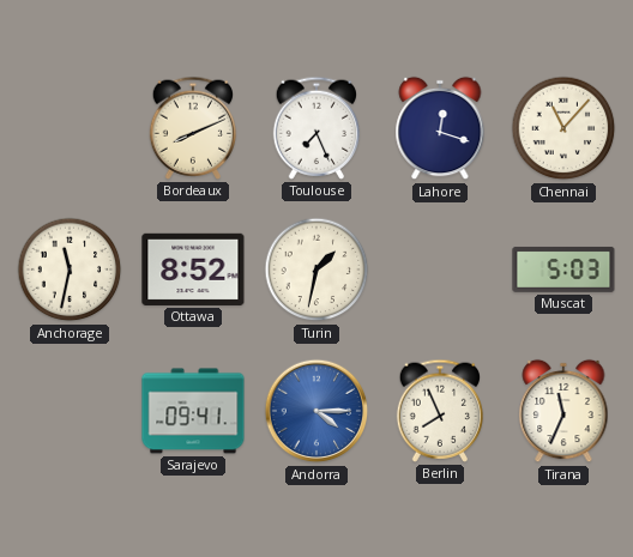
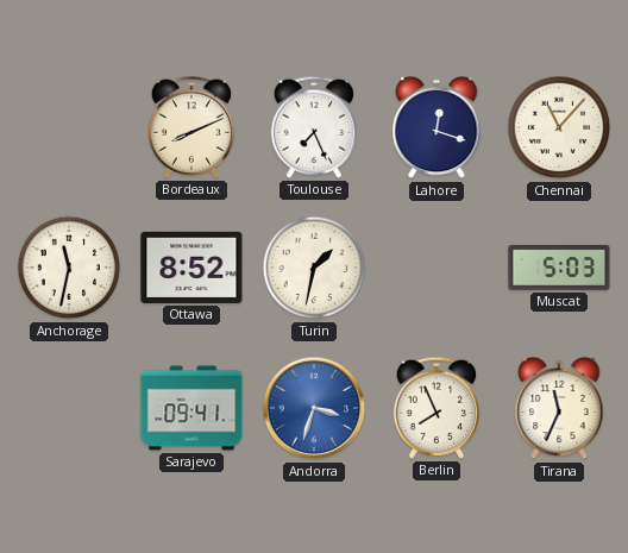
Andorra: 4:15 -> 3:33
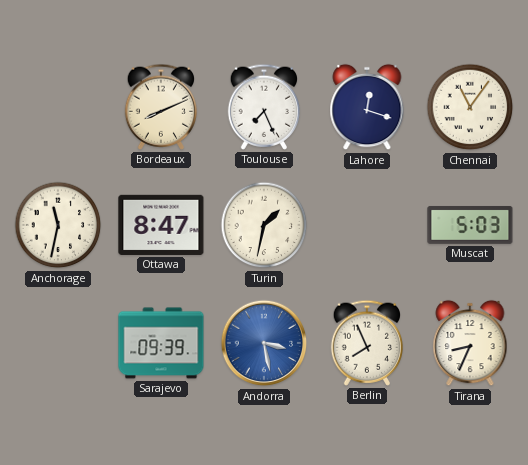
Chennai: 11:07 -> 11:06
Ottawa: 8:52 -> 8:47
Sarajevo: 09:41 -> 09:39
Andorra: 3:33 -> 3:28
Tirana: 11:34 -> 8:34
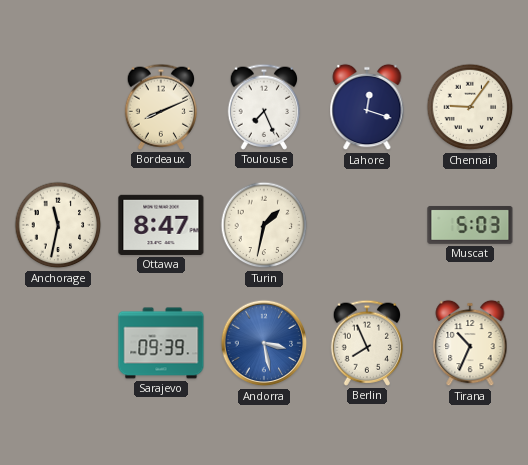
Chennai: 11:06 -> 9:06
Tirana: 8:34 -> 10:34
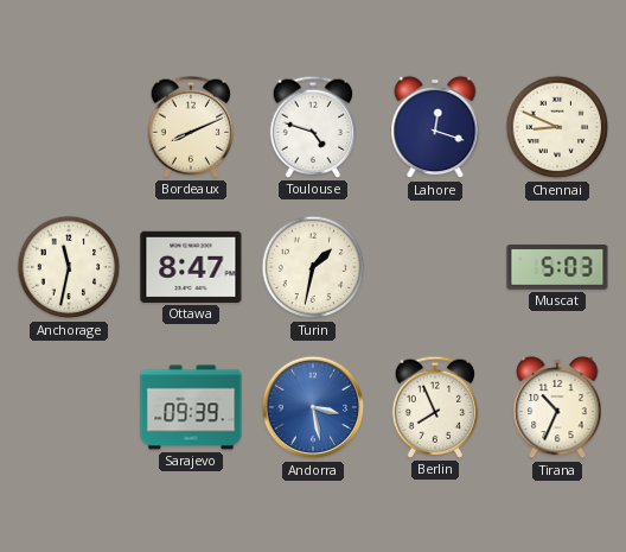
Toulouse: 7:26 -> 4:48
Chennai: 9:06 -> 8:49
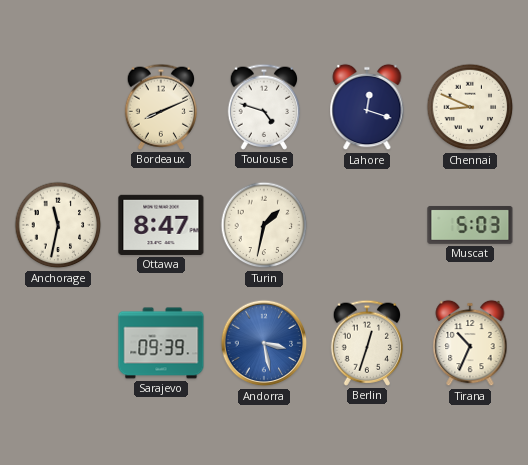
Berlin: 7:56 -> 12:33
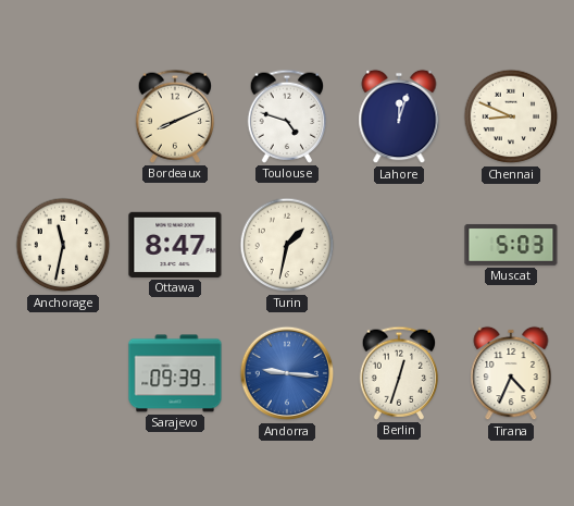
Lahore: 12:18 -> 12:03
Andorra: 3:28 -> 9:16
Tirana: 10:34 -> 4:34
